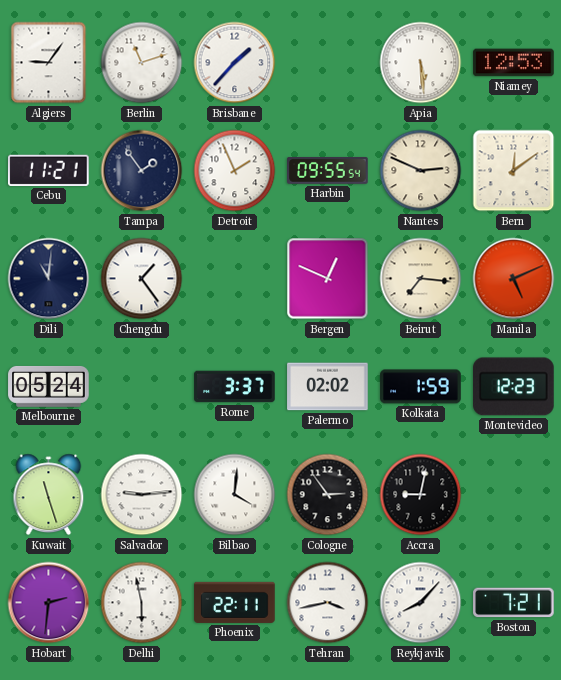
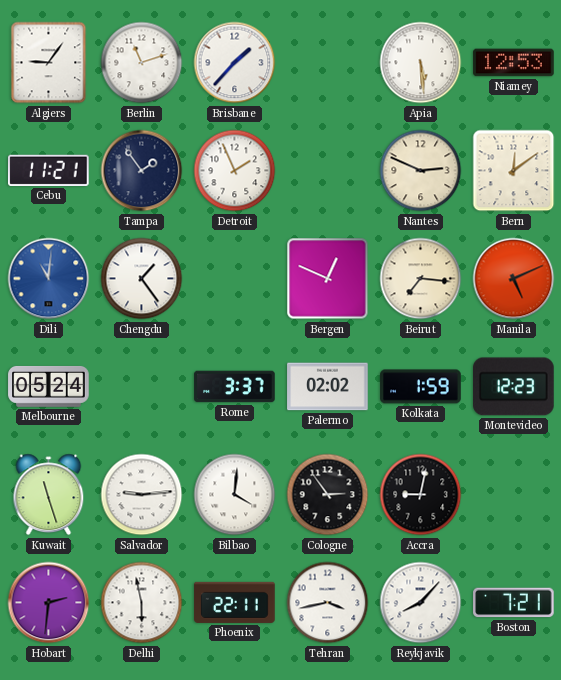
Harbin: 09:55 -> none
Dili dial: navy -> blue
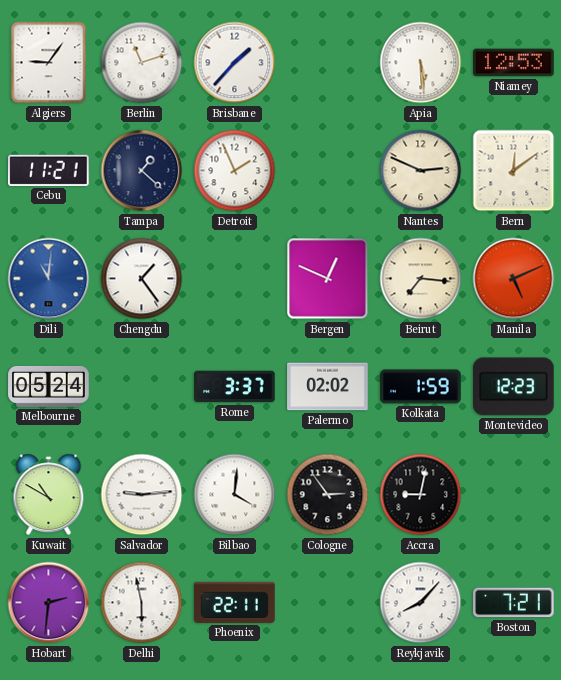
Tampa: 1:54 -> 1:22
Kuwait: 11:27 -> 10:50
Tehran: 3:43 -> none
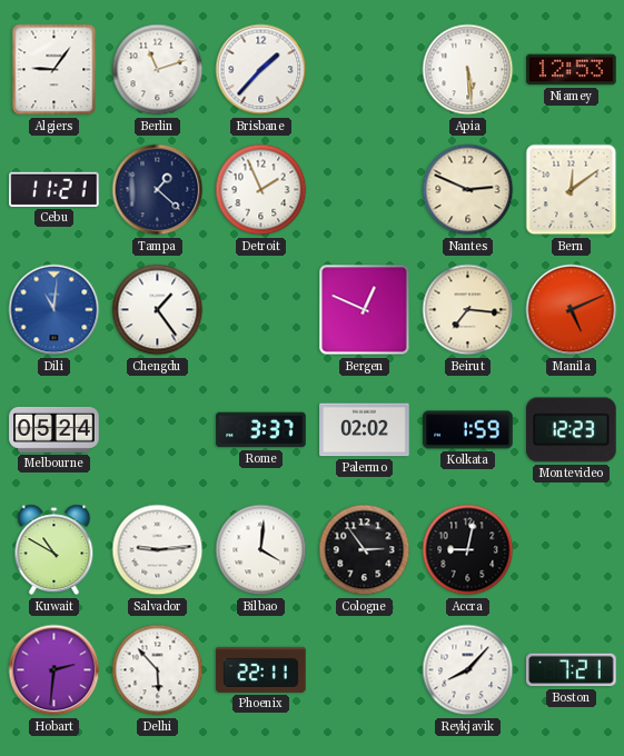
Delhi: 5:58 -> 5:53
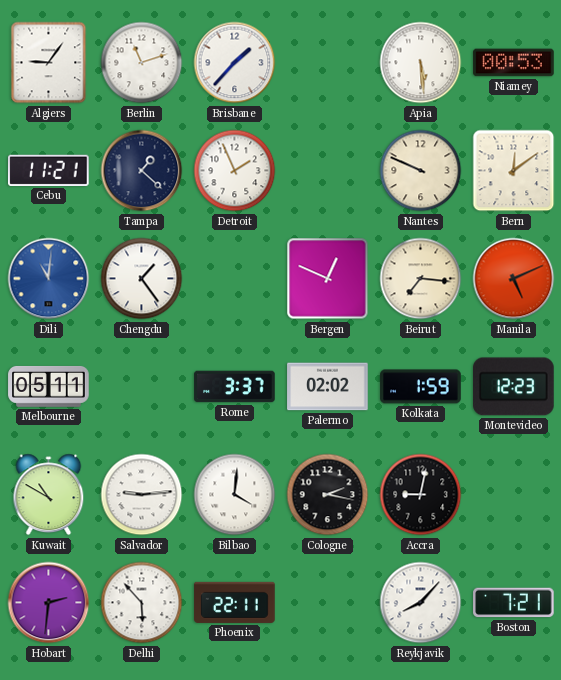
Niamey: 12:53 -> 00:53
Nantes: 2:49 -> 9:49
Melbourne: 05:24 -> 05:11
Cologne: 2:54 -> 2:17
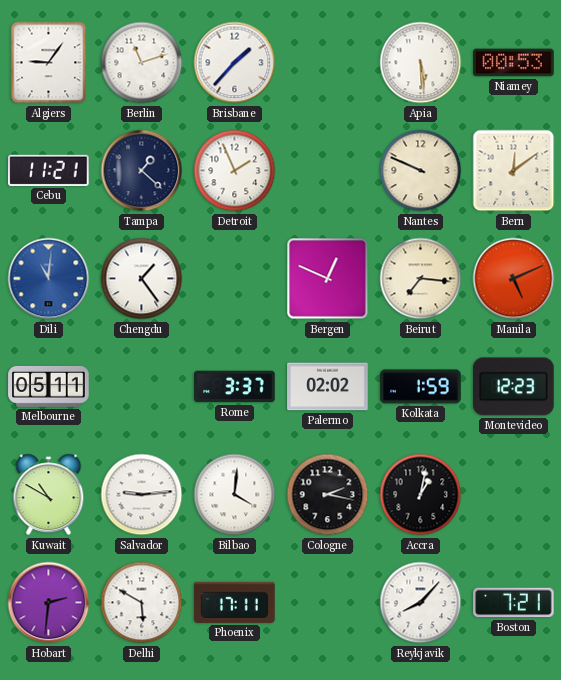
Accra: 9:02 -> 1:02
Delhi: 5:53 -> 5:50
Phoenix: 22:11 -> 17:11
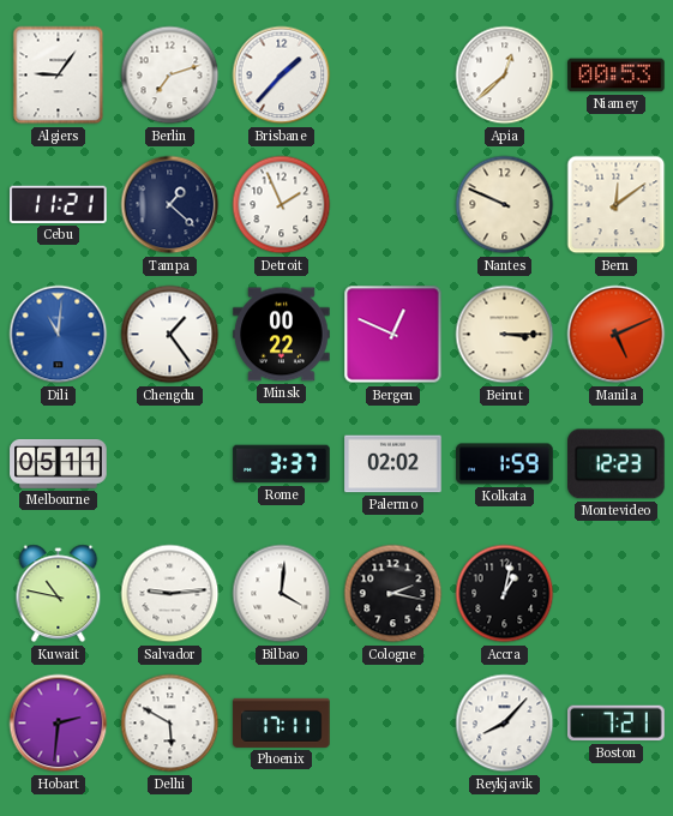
Berlin: 11:12 -> 7:12
Apia: 5:29 -> 12:38
Minsk: none -> 00:22
Beirut: 7:16 -> 3:15
Kuwait: 10:50 -> 10:47
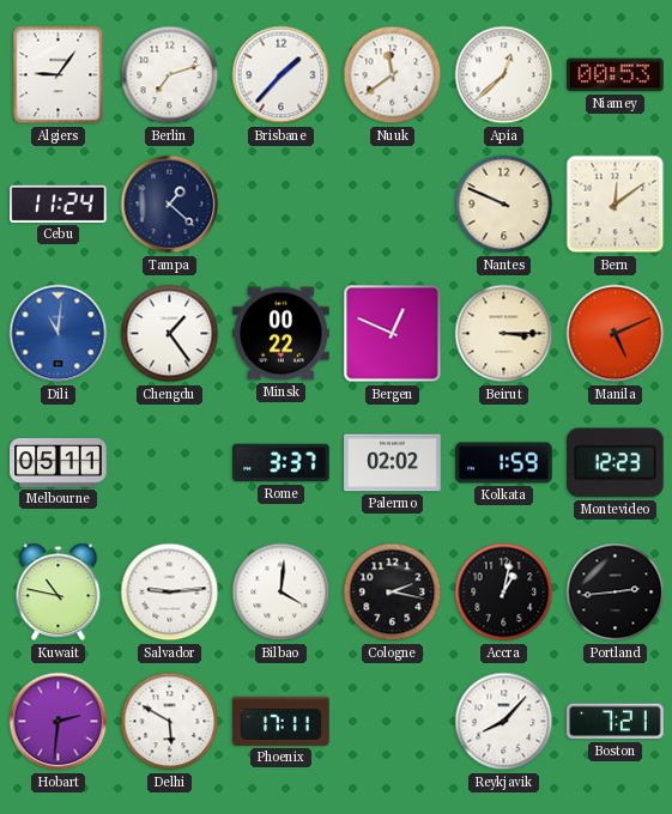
Nuuk: none -> 11:39
Cebu: 11:21 -> 11:24
Detroit: 1:56 -> none
Portland: none -> 2:44
